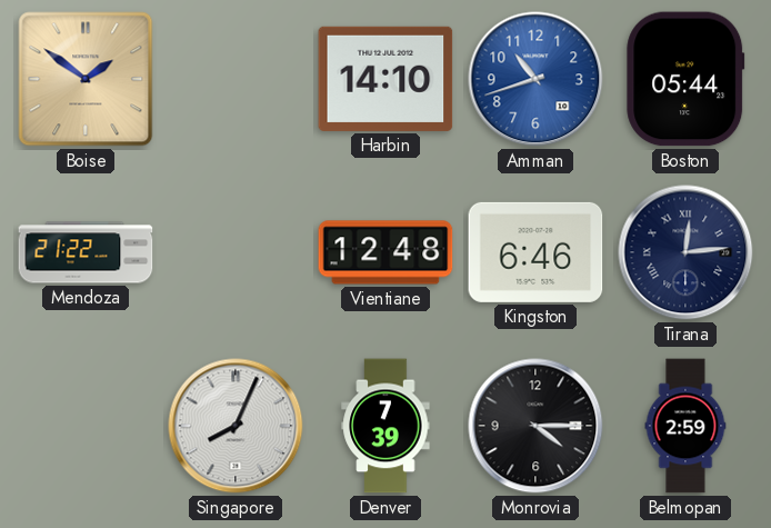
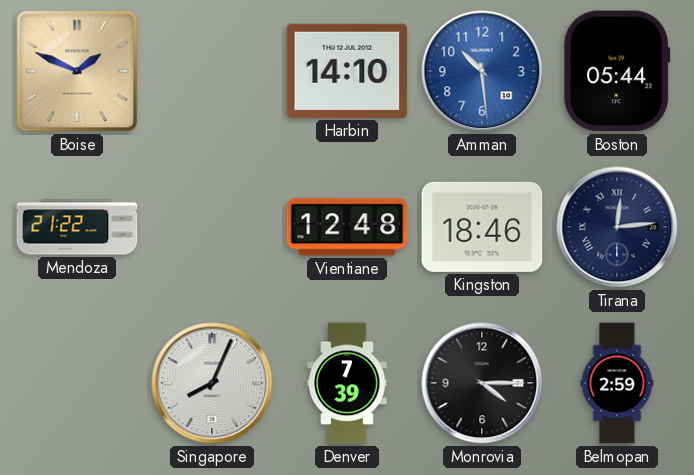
Boise: 1:51 -> 1:49
Amman: 10:42 -> 10:29
Kingston: 6:46 -> 18:46
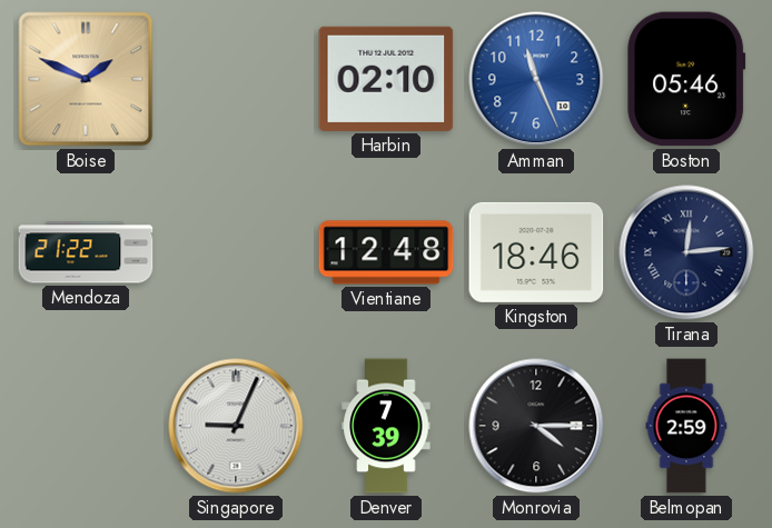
Harbin: 14:10 -> 02:10
Amman: 10:29 -> 11:26
Boston: 05:44 -> 05:46
Singapore: 8:04 -> 9:04
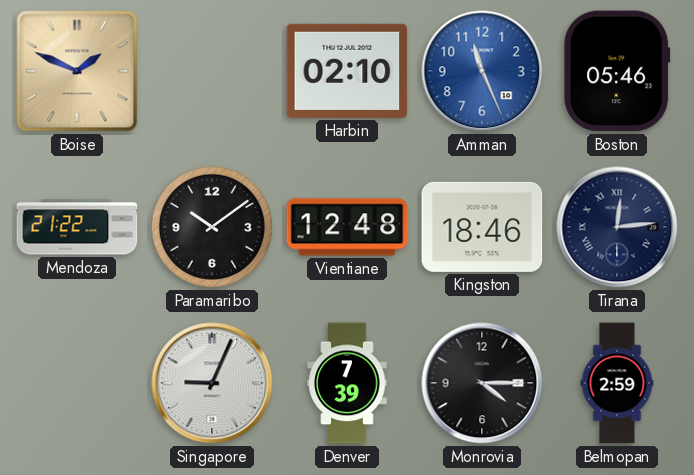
Paramaribo: none -> 10:09
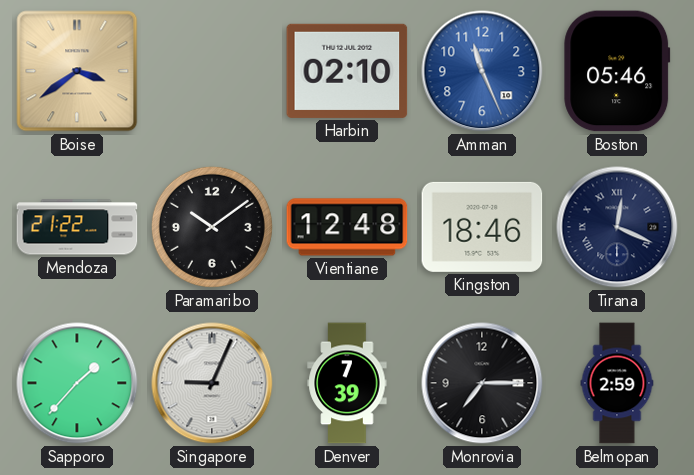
Boise: 1:49 -> 3:39
Tirana: 12:14 -> 12:19
Sapporo: none -> 1:37
Monrovia: 4:15 -> 7:15
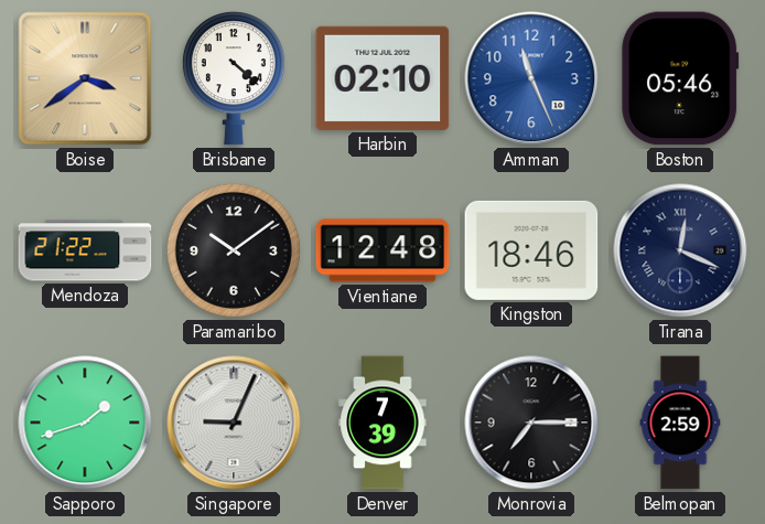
Brisbane: none -> 4:22
Sapporo: 1:37 -> 1:42
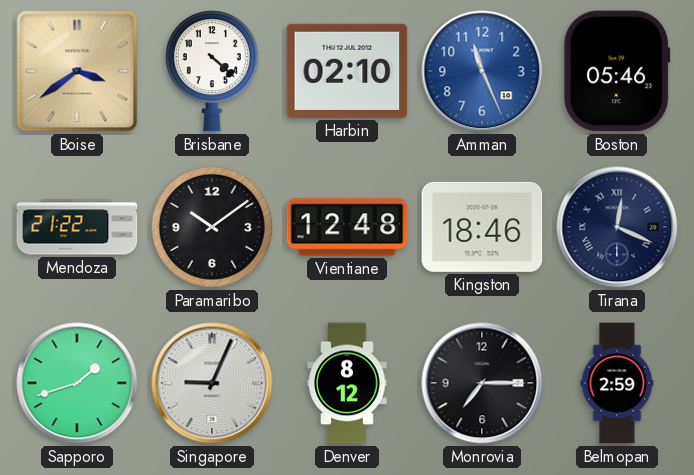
Denver: 7:39 -> 8:12
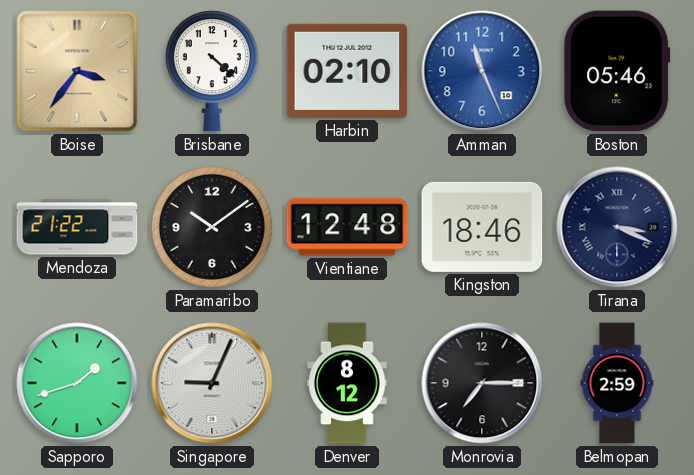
Boise: 3:39 -> 3:36
Tirana: 12:19 -> 3:19
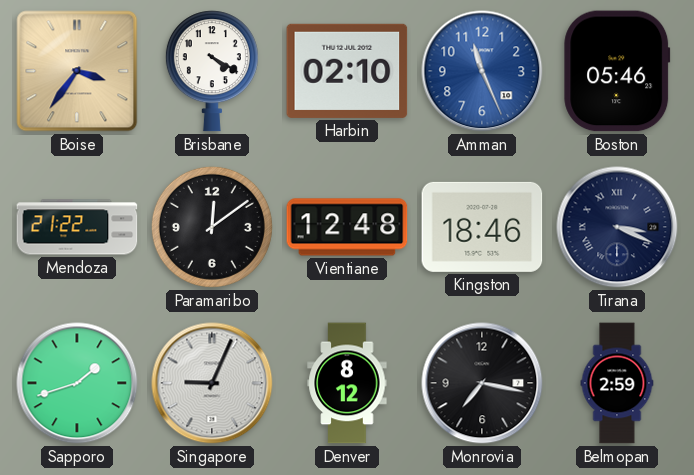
Brisbane: 4:22 -> 4:20
Paramaribo: 10:09 -> 12:09
Monrovia: 7:15 -> 7:17
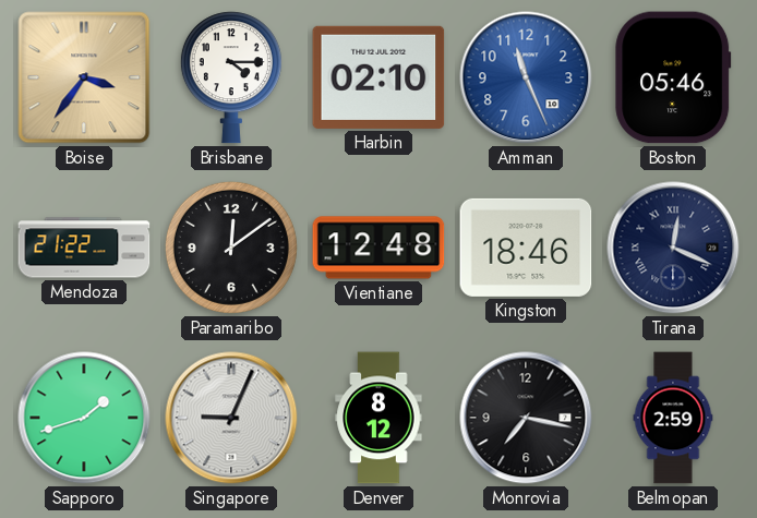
Brisbane: 4:20 -> 4:15
Tirana: 3:19 -> 12:19
